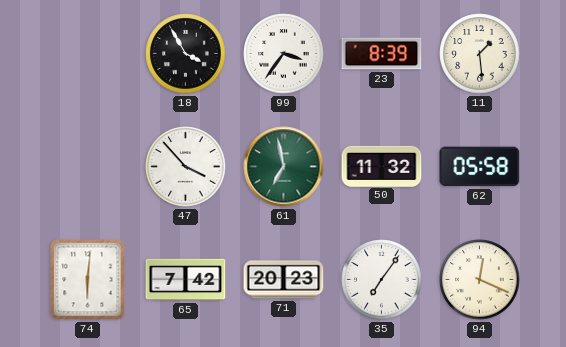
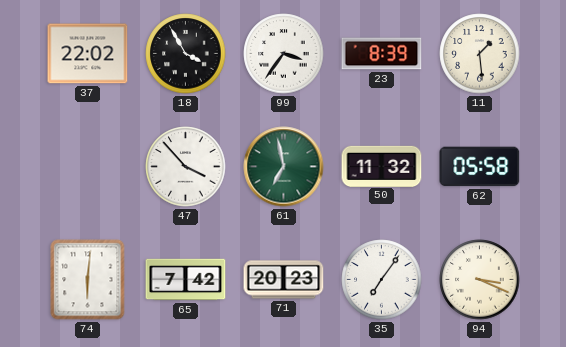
37: none -> 22:02
94: 12:19 -> 3:19
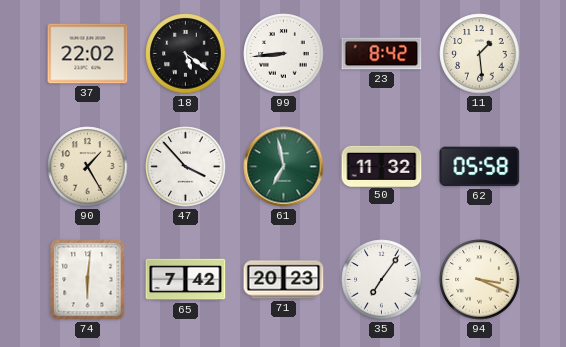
18: 3:55 -> 5:21
99: 3:36 -> 8:44
23: 8:39 -> 8:42
90: none -> 1:25
